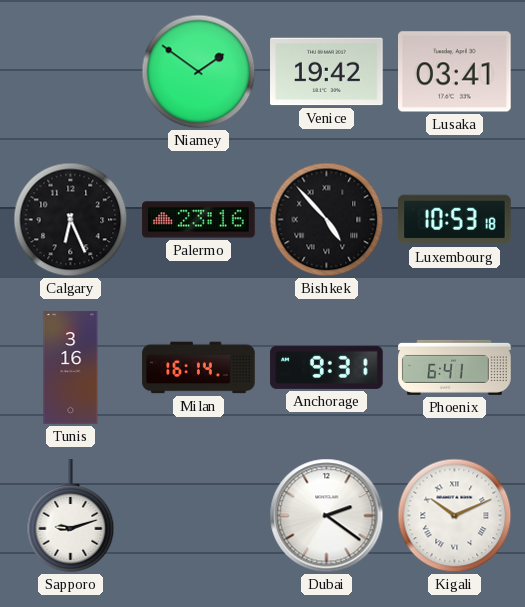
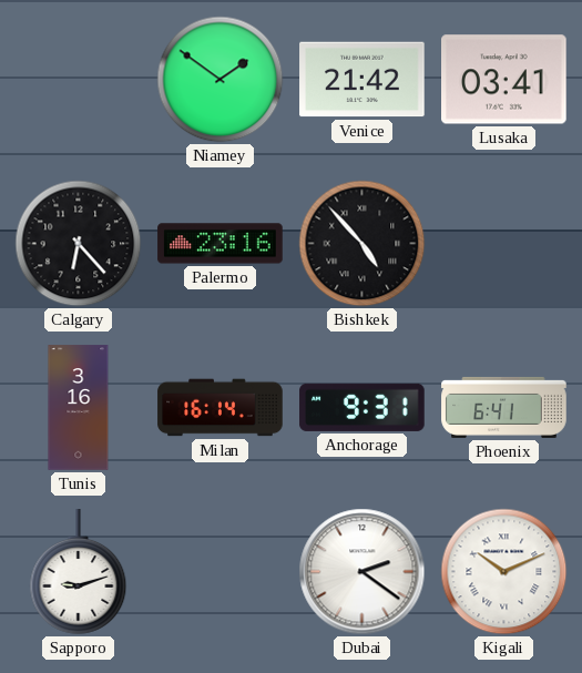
Venice: 19:42 -> 21:42
Calgary: 6:26 -> 6:23
Luxembourg: 10:53 -> none
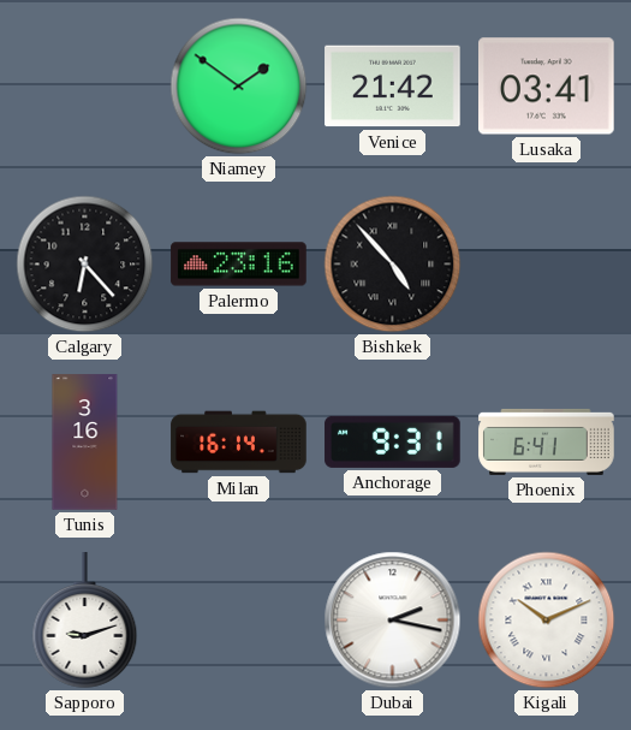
Dubai: 2:21 -> 2:17
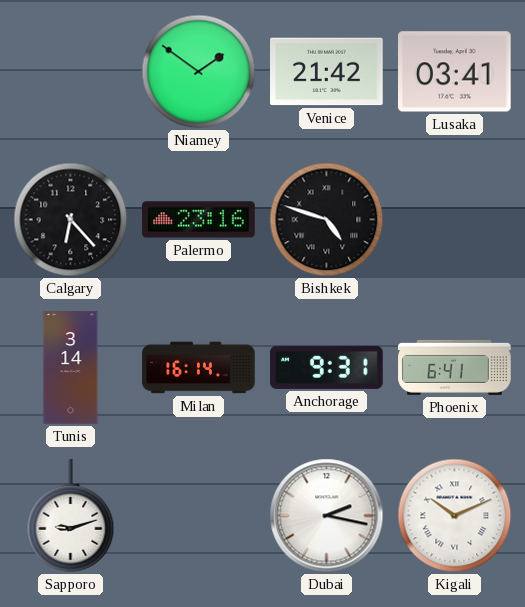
Bishkek: 4:53 -> 4:48
Tunis: 3:16 -> 3:14
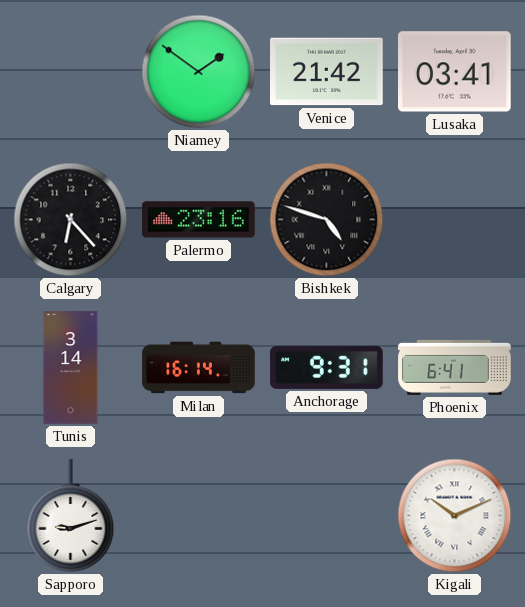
Dubai: 2:17 -> none
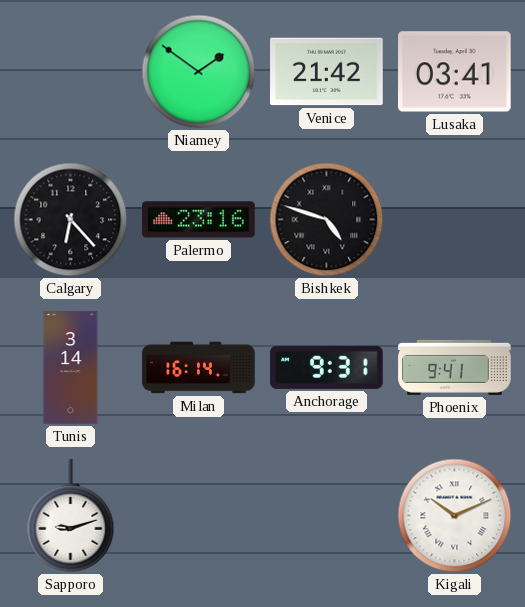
Phoenix: 6:41 -> 9:41
